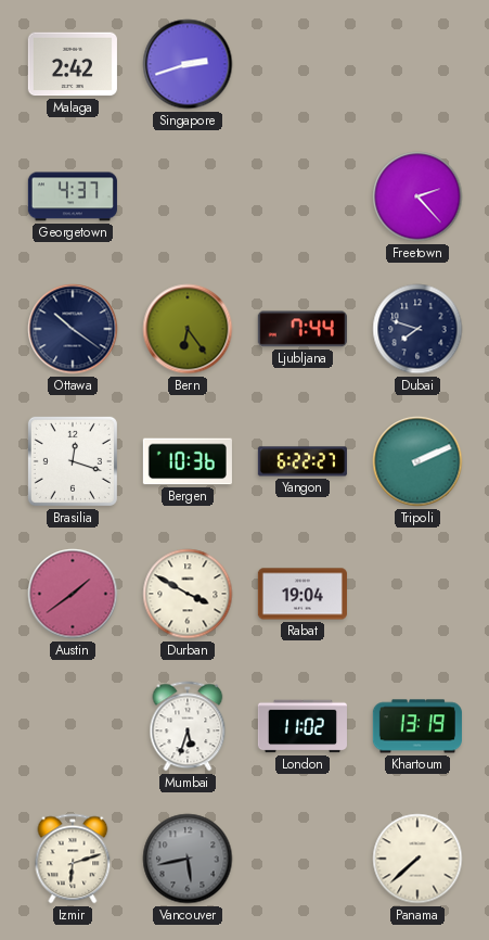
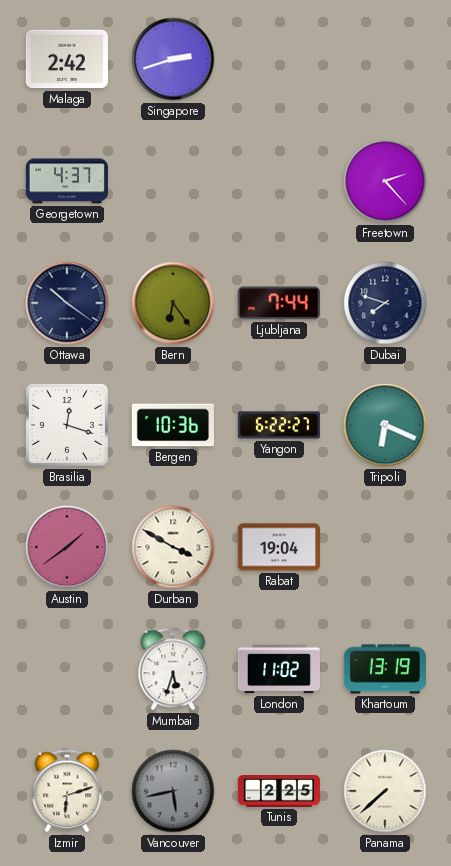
Tripoli: 2:11 -> 6:19
Tunis: none -> 2:25
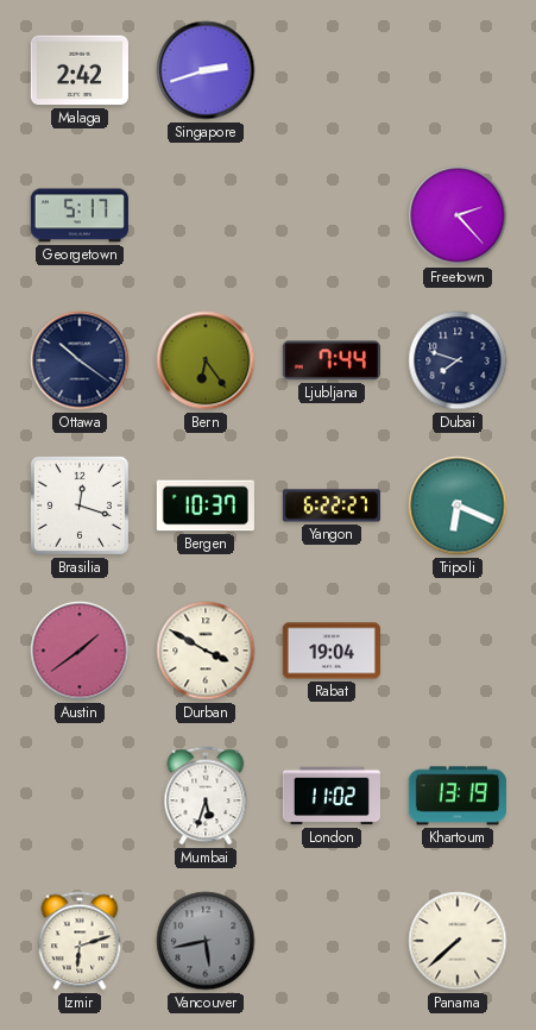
Georgetown: 4:37 -> 5:17
Bergen: 10:36 -> 10:37
Tunis: 2:25 -> none
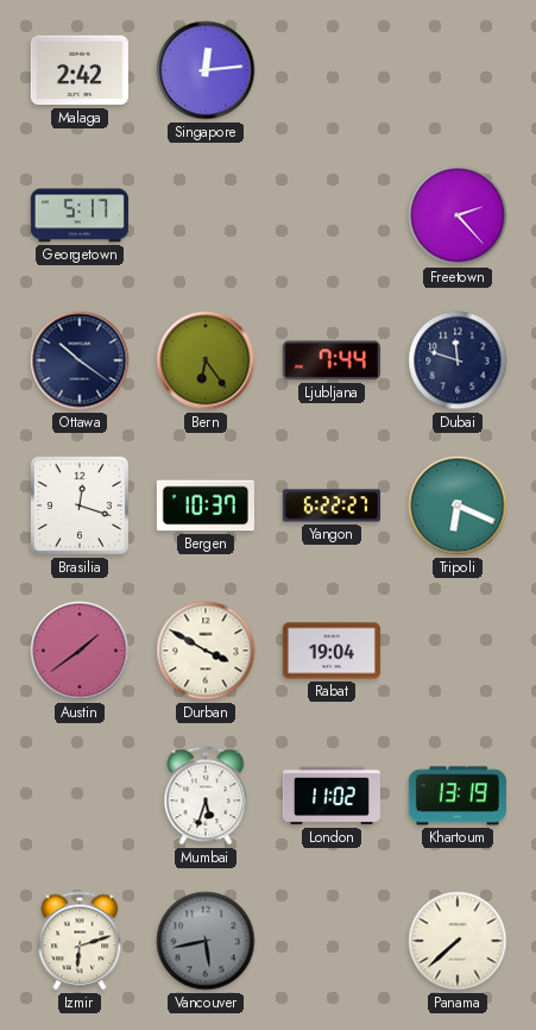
Singapore: 2:42 -> 12:14
Dubai: 7:48 -> 11:48
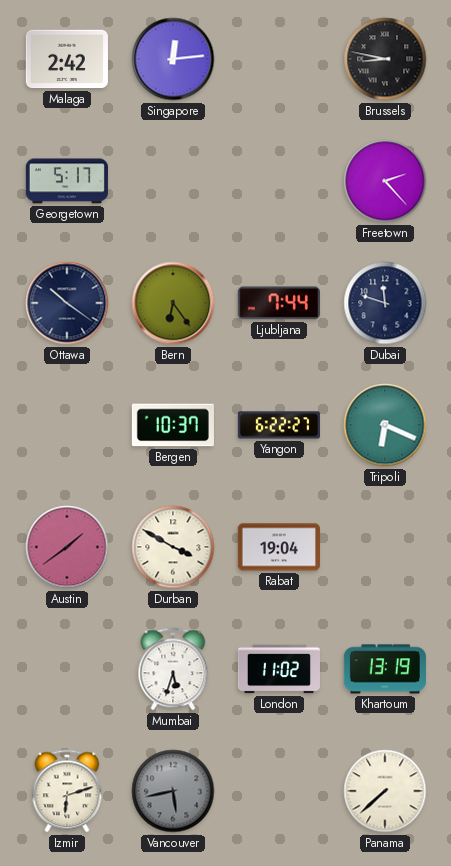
Brussels: none -> 8:47
Brasilia: 12:18 -> none
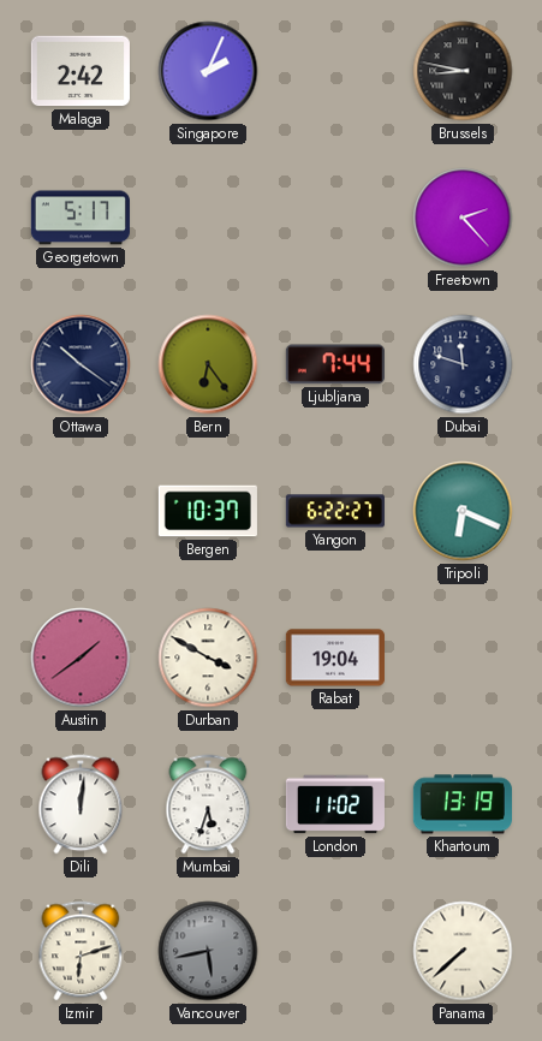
Singapore: 12:14 -> 2:04
Dili: none -> 12:01
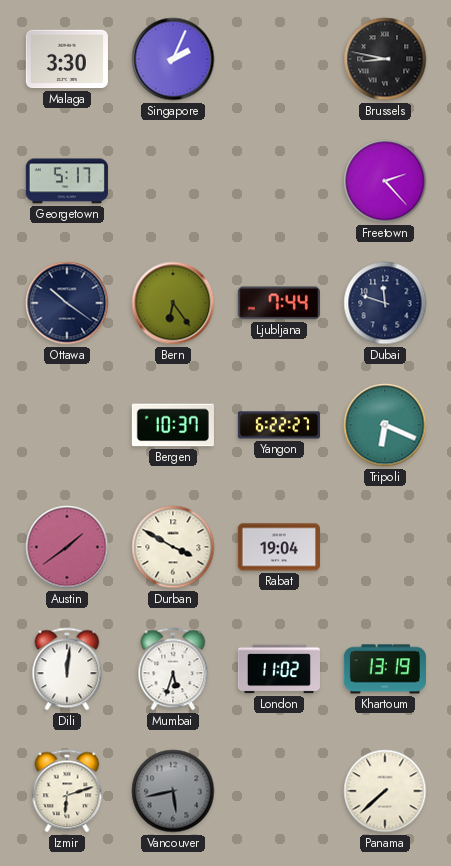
Malaga: 2:42 -> 3:30
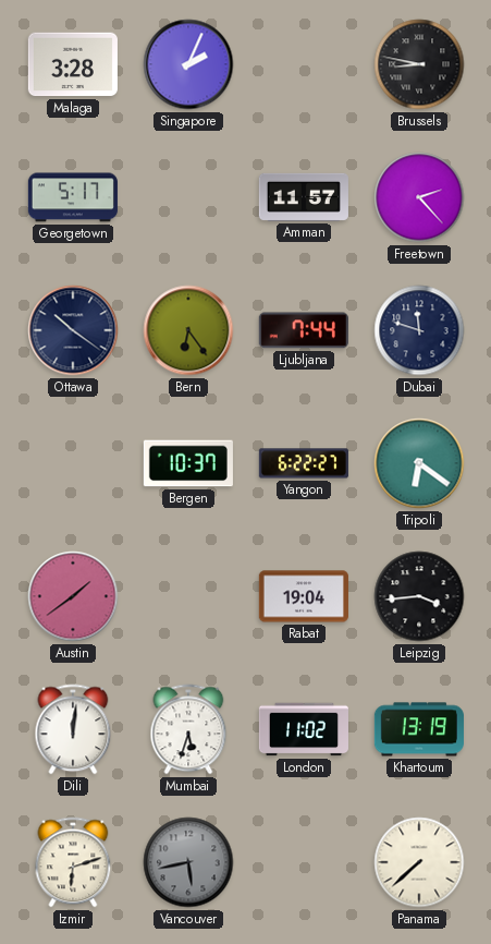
Malaga: 3:30 -> 3:28
Amman: none -> 11:57
Tripoli: 6:19 -> 6:21
Durban: 3:50 -> none
Leipzig: none -> 3:44
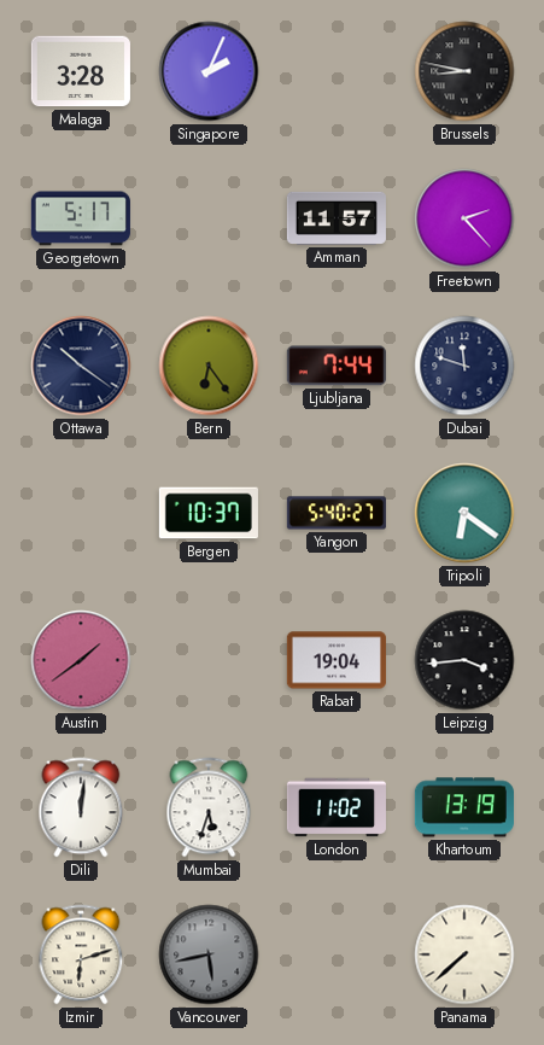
Yangon: 6:22 -> 5:40
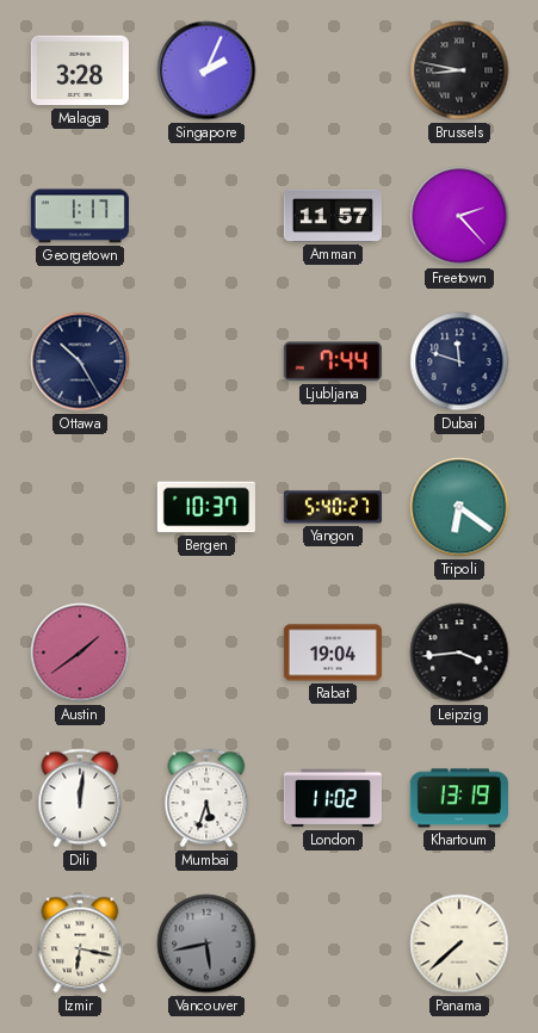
Georgetown: 5:17 -> 1:17
Ottawa: 10:21 -> 10:25
Bern: 6:24 -> none
Izmir: 6:12 -> 6:17
